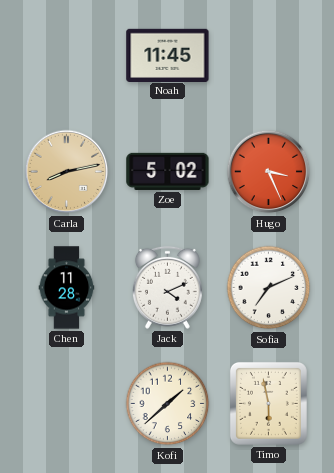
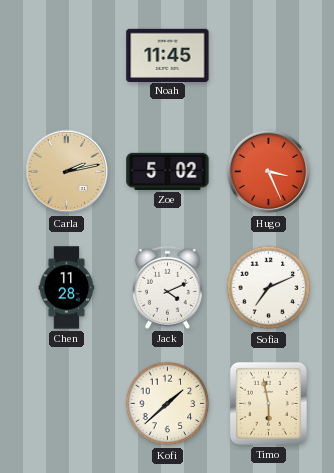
Carla: 8:13 -> 2:13
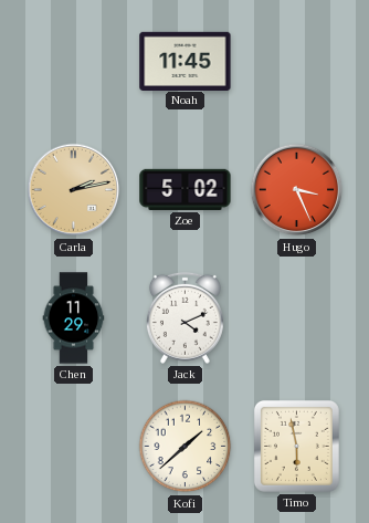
Chen: 11:28 -> 11:29
Sofia: 7:11 -> none
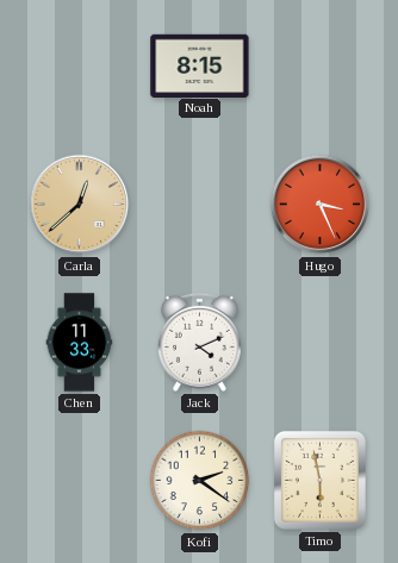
Noah: 11:45 -> 8:15
Carla: 2:13 -> 12:38
Zoe: 5:02 -> none
Chen: 11:29 -> 11:33
Kofi: 1:38 -> 2:21
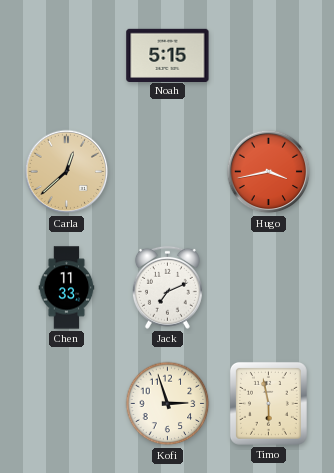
Noah: 8:15 -> 5:15
Hugo: 3:26 -> 3:43
Jack: 4:11 -> 7:11
Kofi: 2:21 -> 2:57
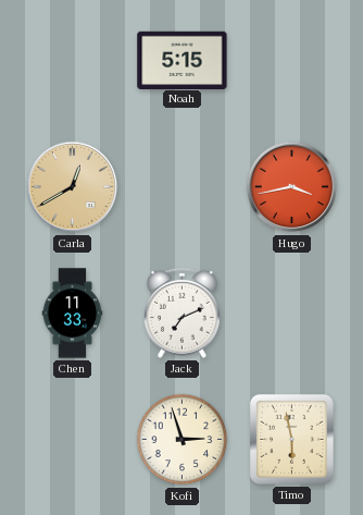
Carla: 12:38 -> 12:40
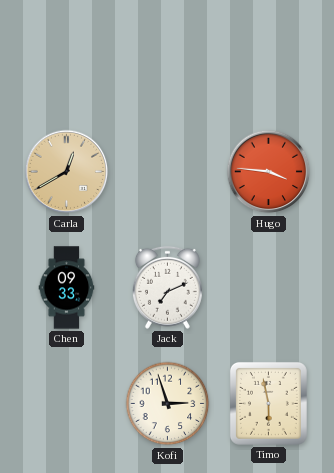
Noah: 5:15 -> none
Hugo: 3:43 -> 3:46
Chen: 11:33 -> 09:33
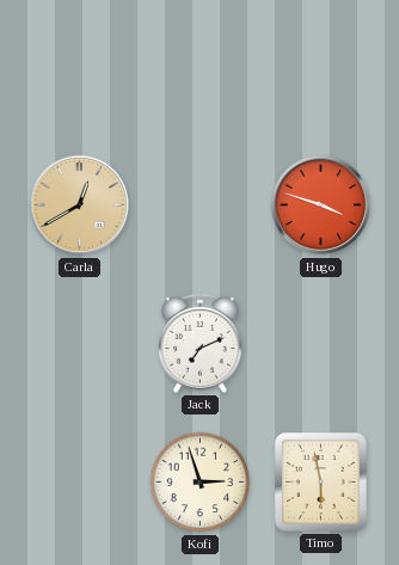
Hugo: 3:46 -> 3:48
Chen: 09:33 -> none
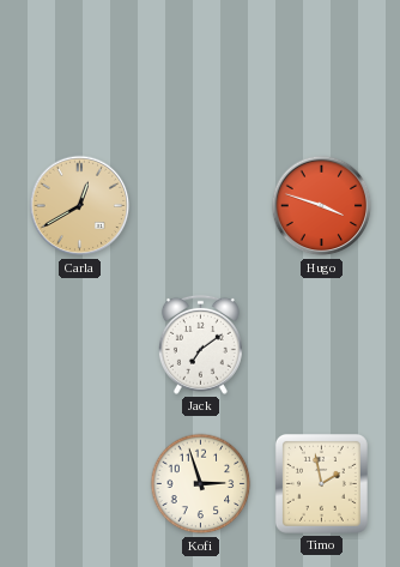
Jack: 7:11 -> 7:09
Timo: 5:58 -> 1:58
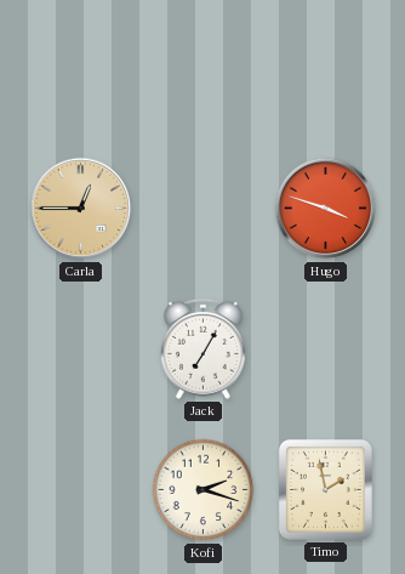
Carla: 12:40 -> 12:45
Jack: 7:09 -> 7:05
Kofi: 2:57 -> 2:18
